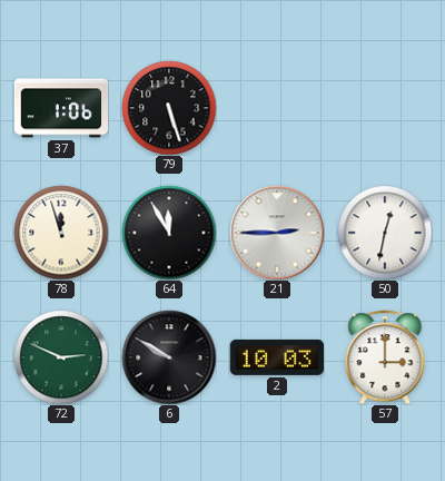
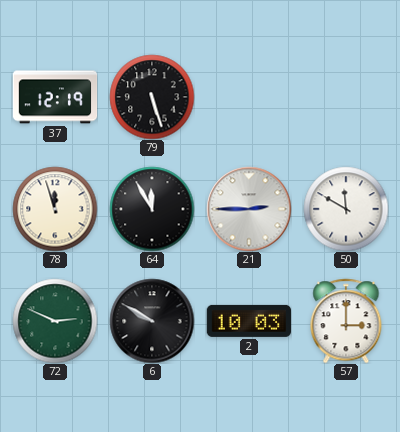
37: 1:06 -> 12:19
50: 12:32 -> 11:50
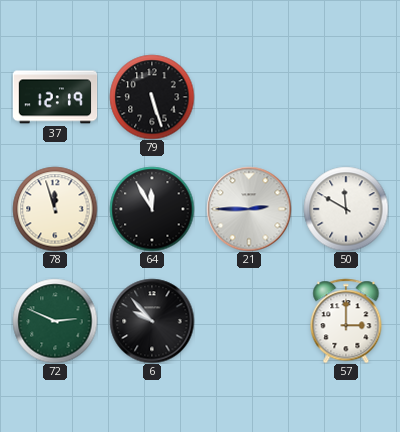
6: 9:50 -> 9:53
2: 10:03 -> none
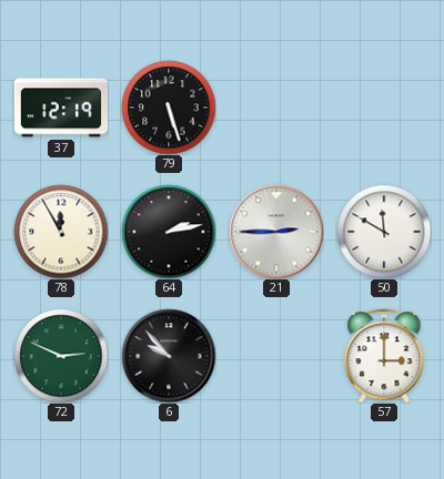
78: 11:57 -> 11:55
64: 11:55 -> 2:13
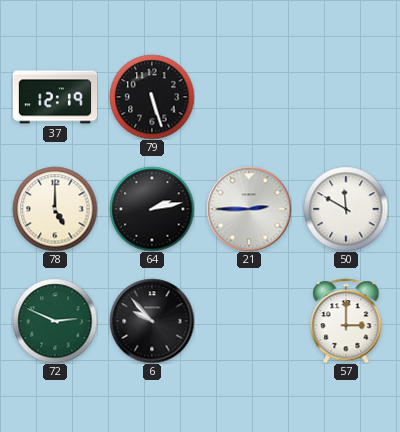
78: 11:55 -> 5:00
